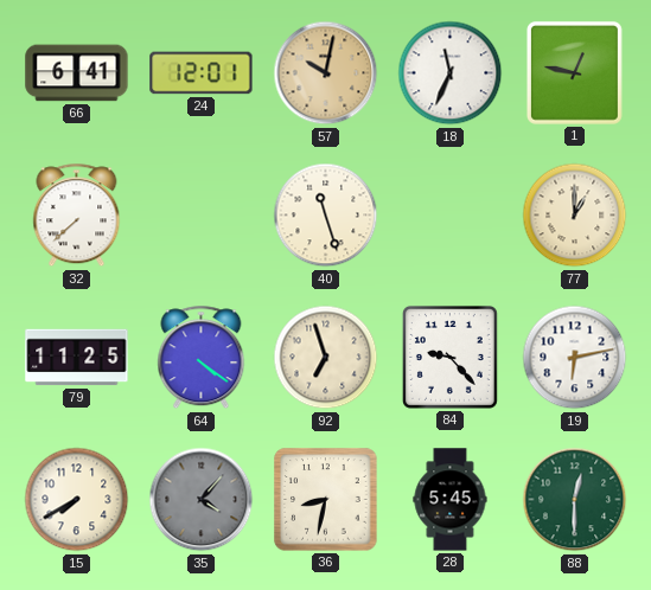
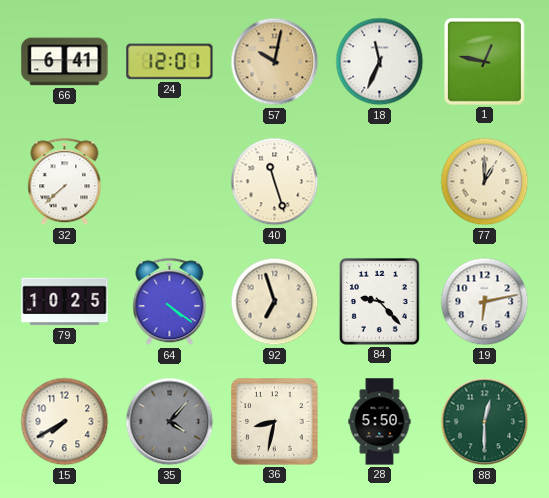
79: 11:25 -> 10:25
28: 5:45 -> 5:50
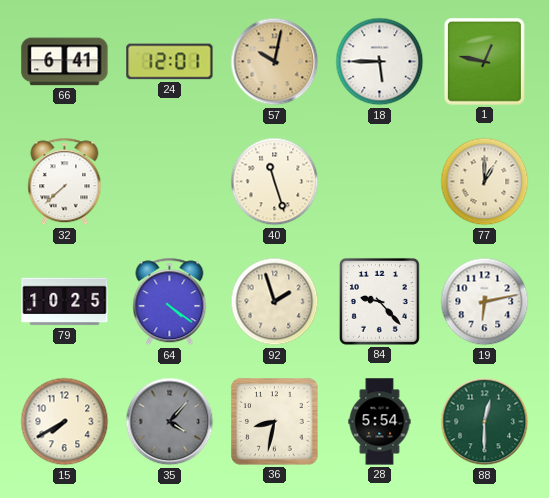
18: 11:34 -> 5:45
92: 6:57 -> 1:57
28: 5:50 -> 5:54
